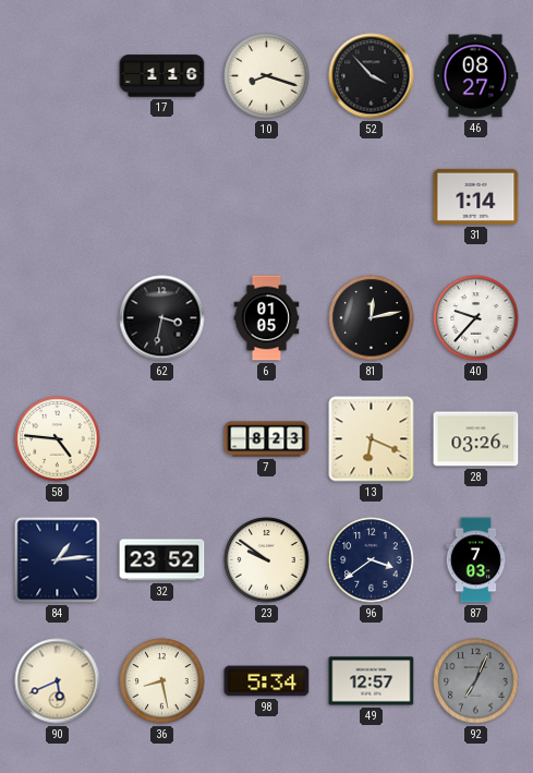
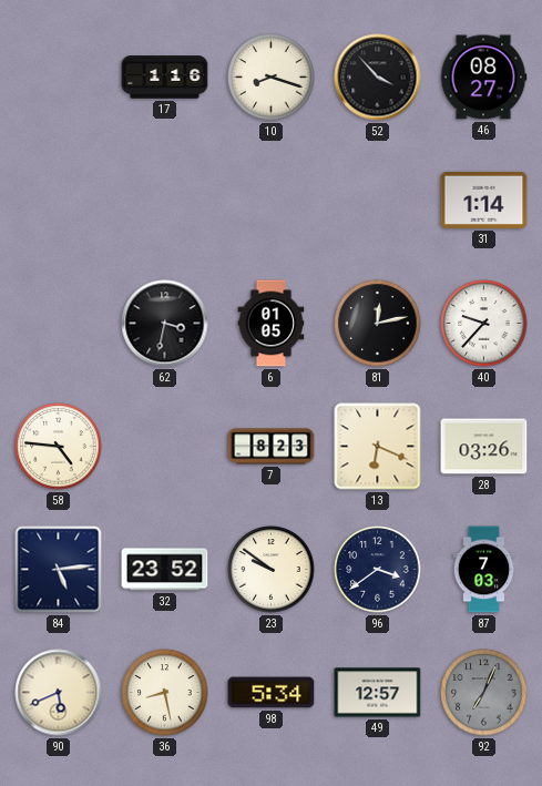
84: 1:14 -> 5:14
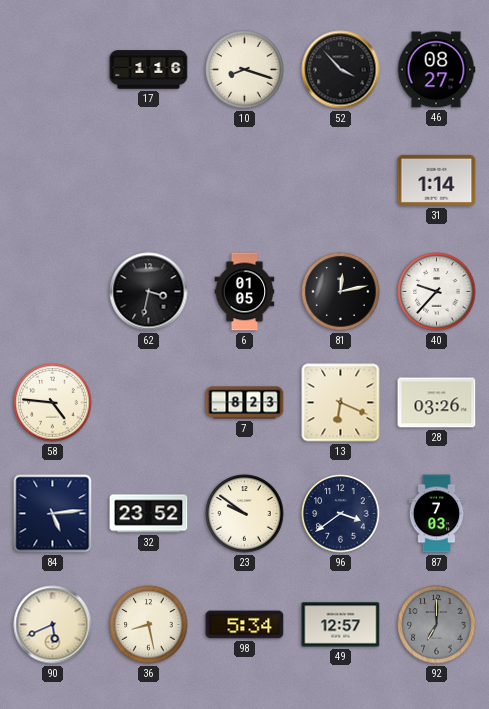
92: 7:04 -> 7:00
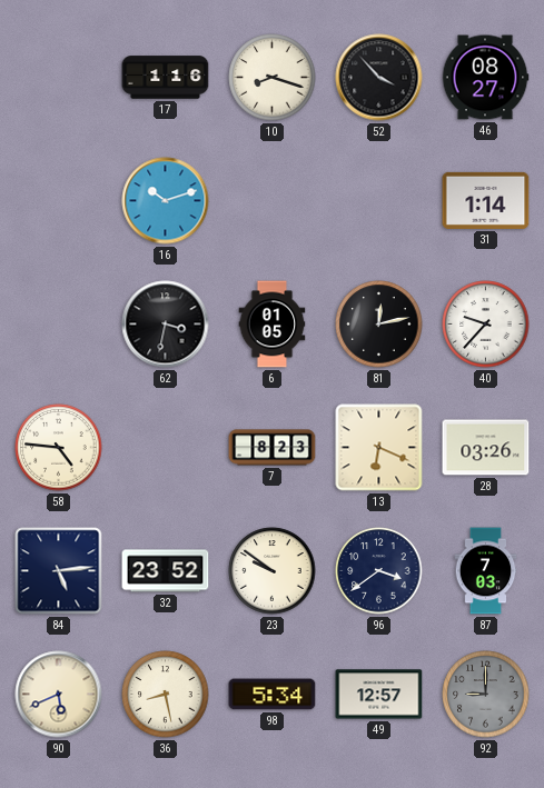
16: none -> 10:12
92: 7:00 -> 9:00
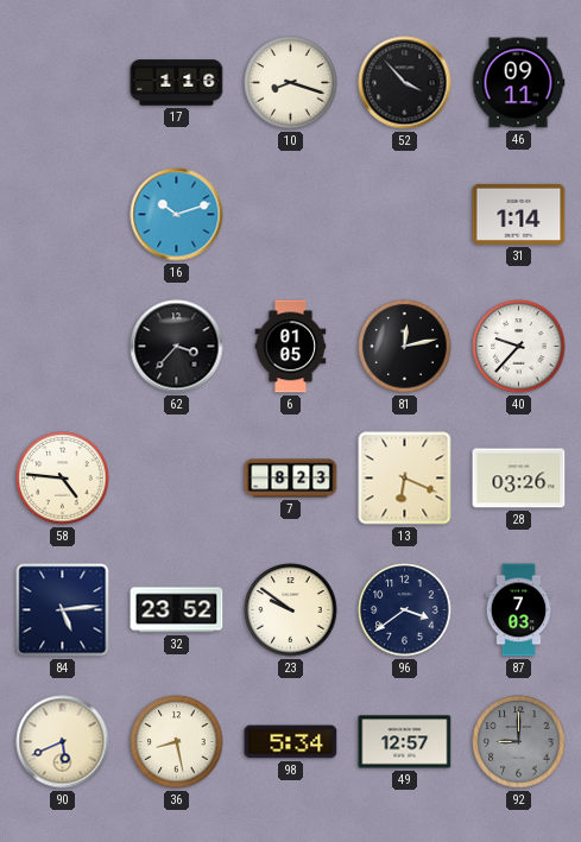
46: 08:27 -> 09:11
62: 3:32 -> 3:37
